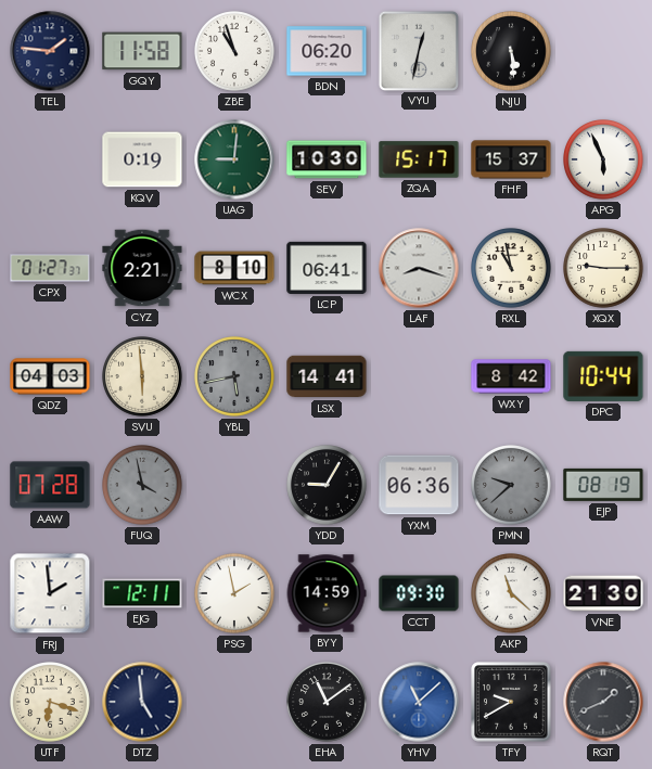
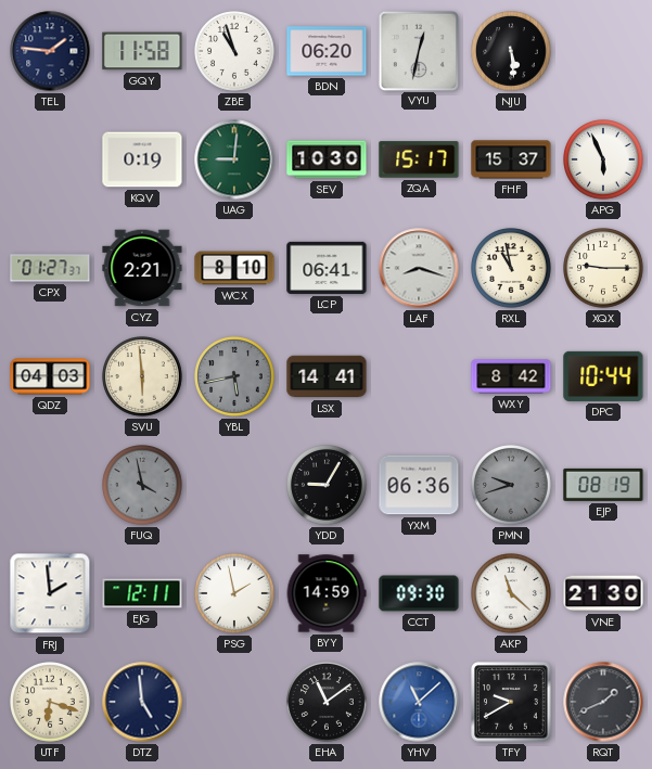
AAW: 07:28 -> none
PMN: 9:38 -> 9:42
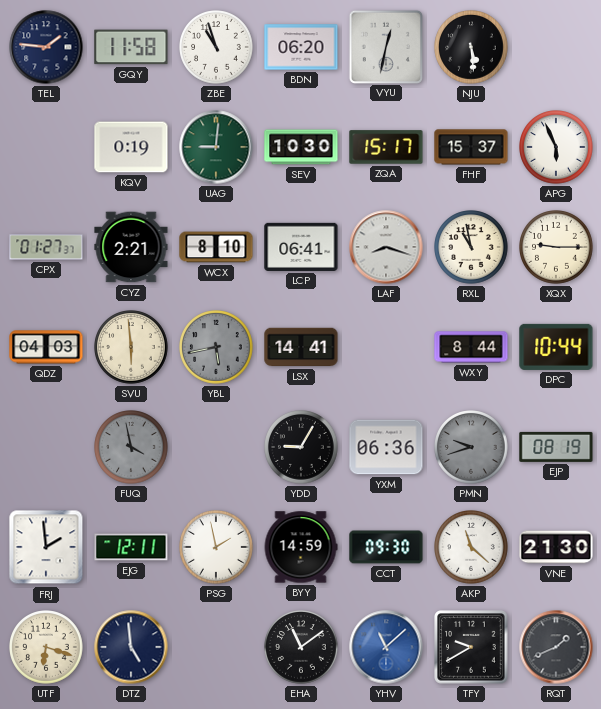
WXY: 8:42 -> 8:44
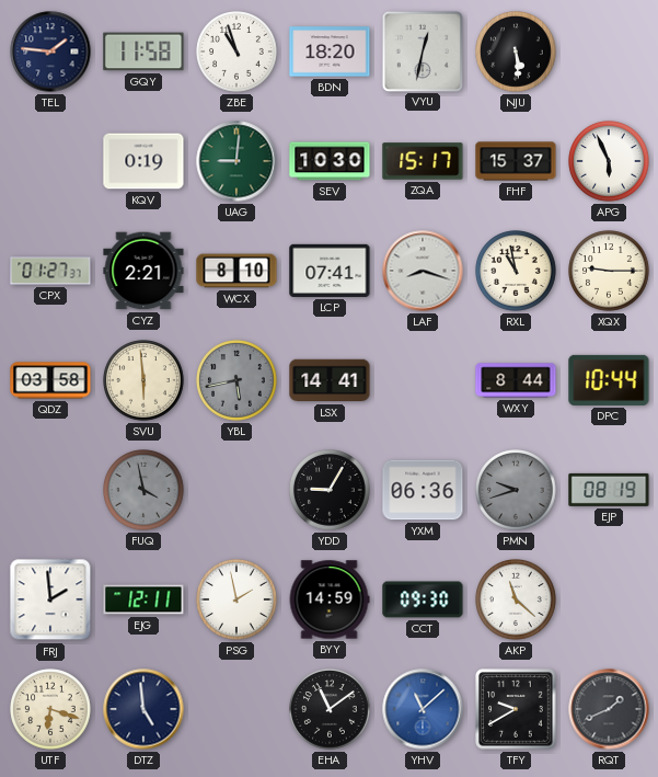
BDN: 06:20 -> 18:20
LCP: 06:41 -> 07:41
QDZ: 04:03 -> 03:58
VNE: 21:30 -> none
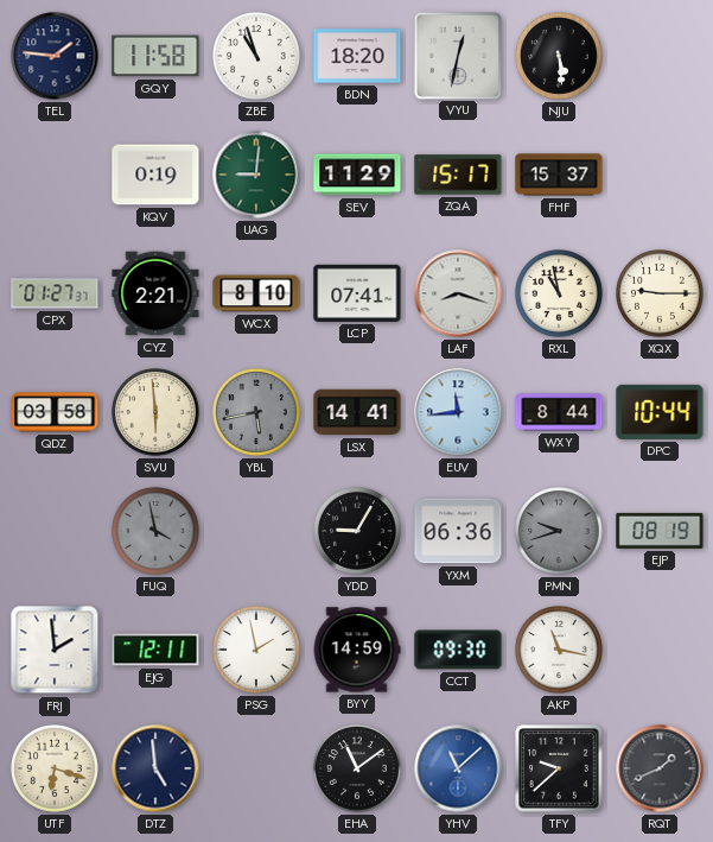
SEV: 10:30 -> 11:29
APG: 5:56 -> none
EUV: none -> 11:44
AKP: 11:22 -> 11:17
TFY: 9:40 -> 9:38
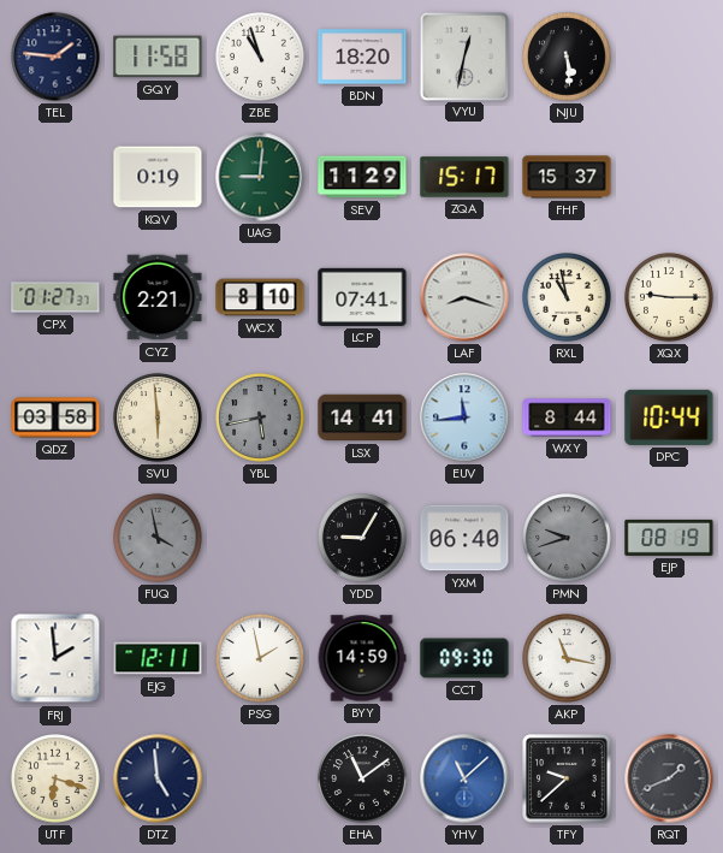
YXM: 06:36 -> 06:40
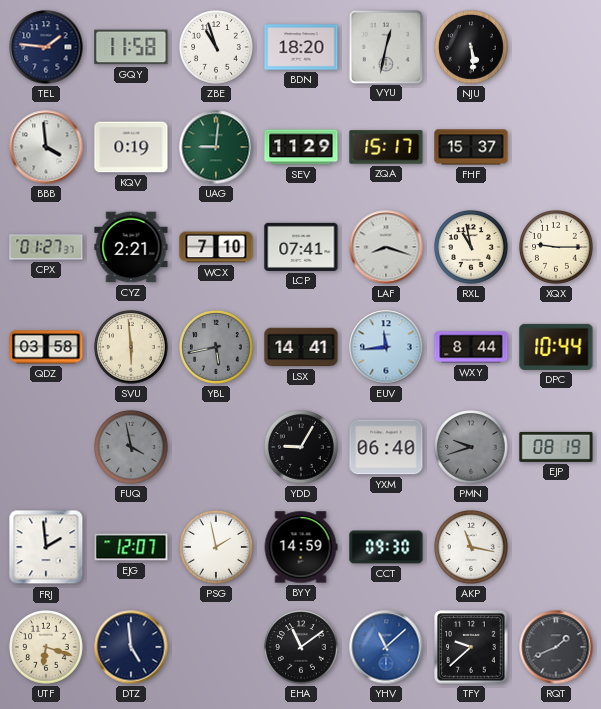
BBB: none -> 3:59
WCX: 8:10 -> 7:10
EJG: 12:11 -> 12:07
